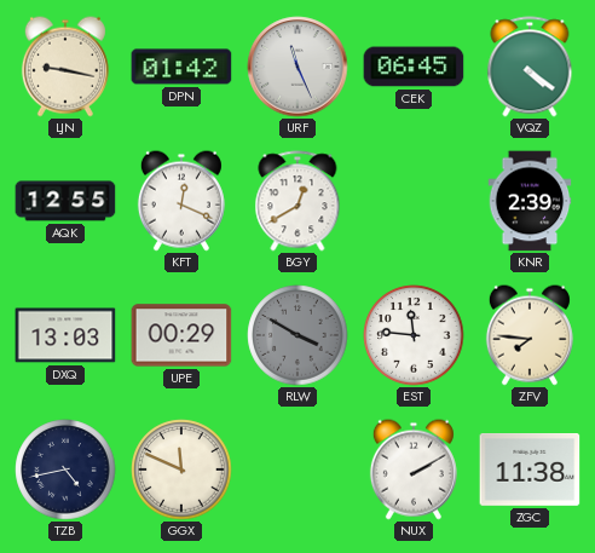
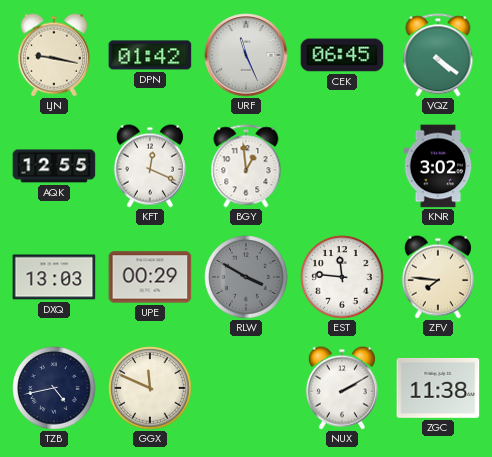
BGY: 12:40 -> 12:59
KNR: 2:39 -> 3:02
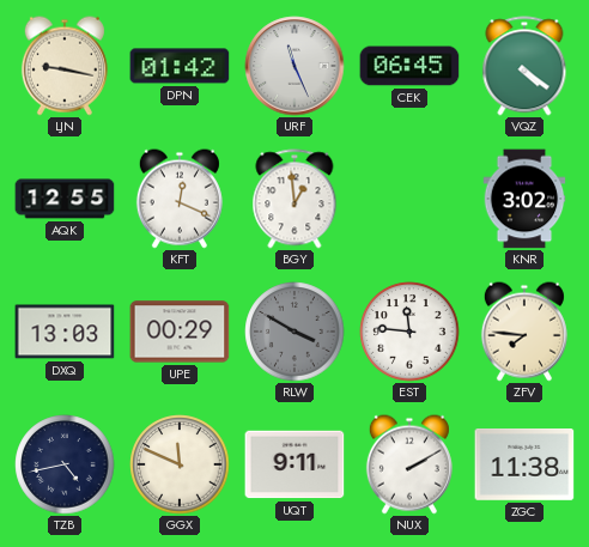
UQT: none -> 9:11
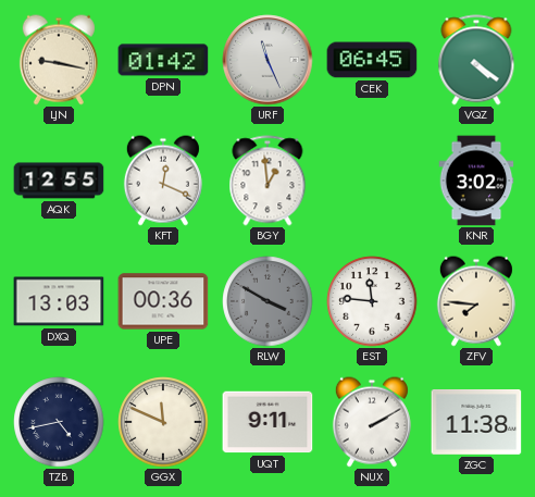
UPE: 00:29 -> 00:36
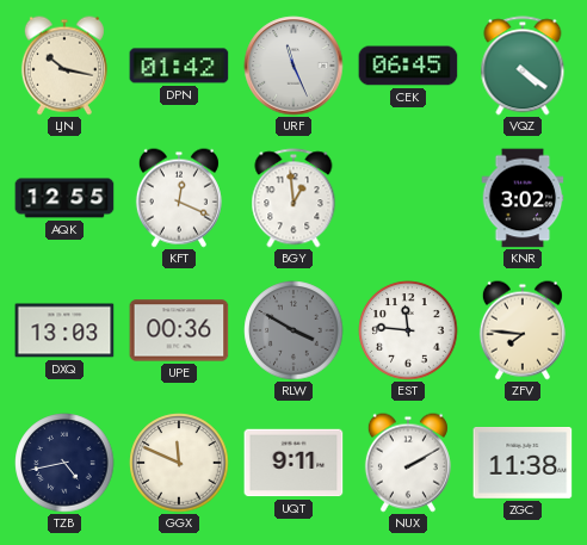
LJN: 9:17 -> 10:17
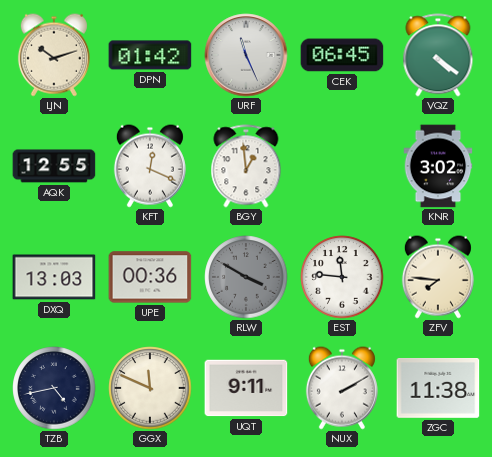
LJN: 10:17 -> 10:12
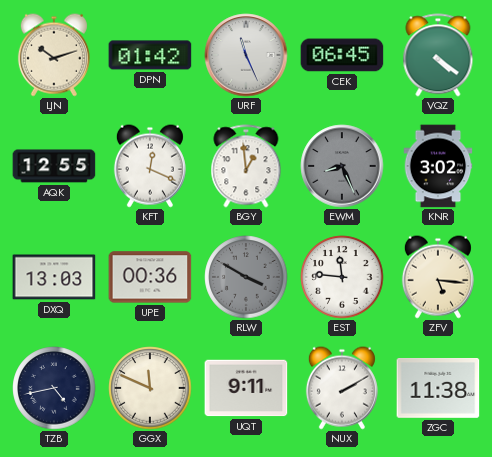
EWM: none -> 8:26
ZFV: 7:46 -> 5:16
